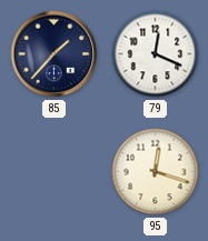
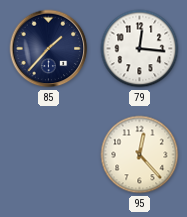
79: 12:19 -> 12:16
95: 12:18 -> 12:23
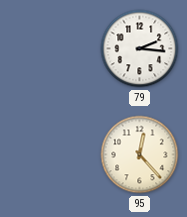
85: 1:37 -> none
79: 12:16 -> 2:16
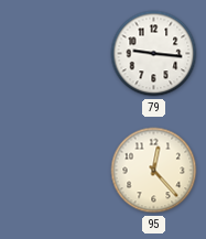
79: 2:16 -> 9:16
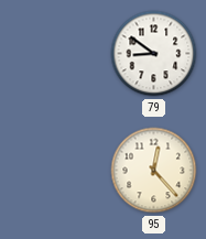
79: 9:16 -> 8:51
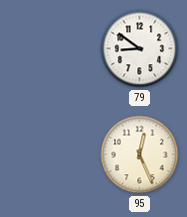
95: 12:23 -> 12:26
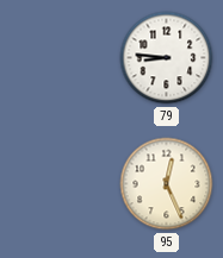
79: 8:51 -> 8:46
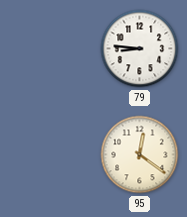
95: 12:26 -> 12:21
